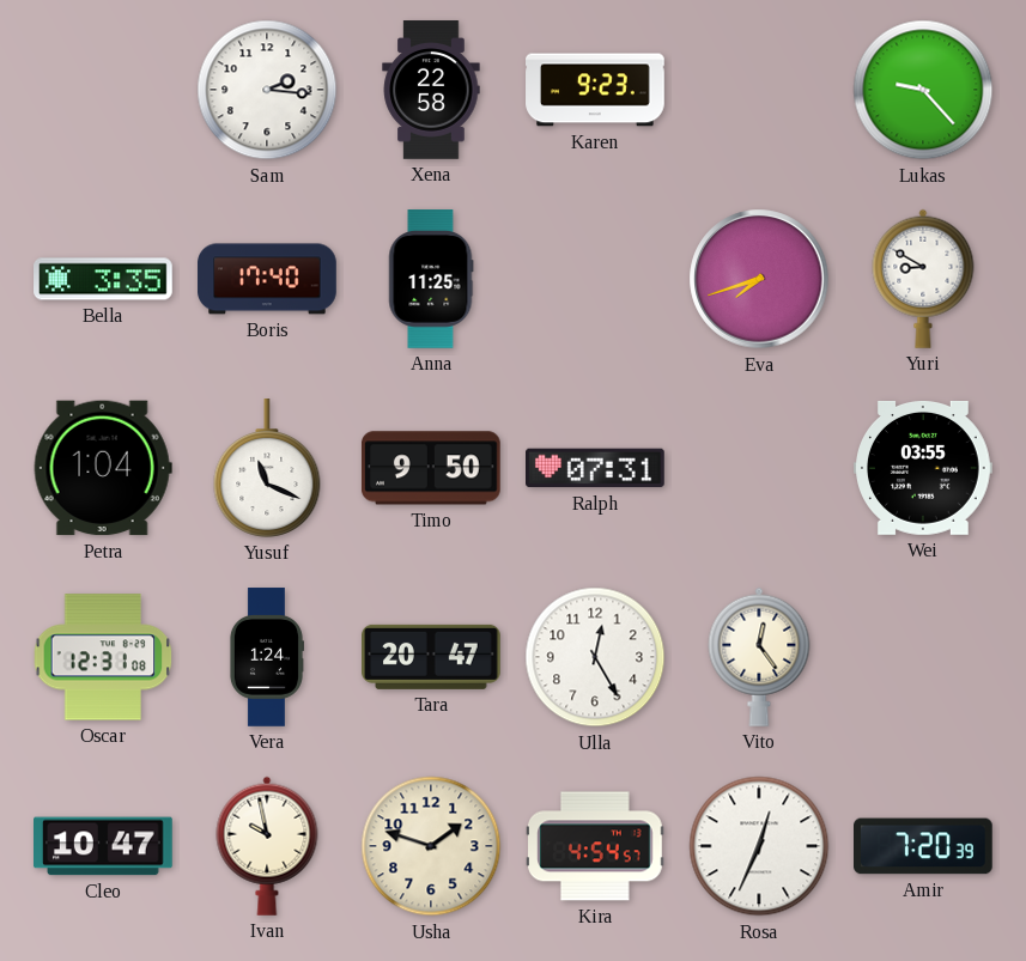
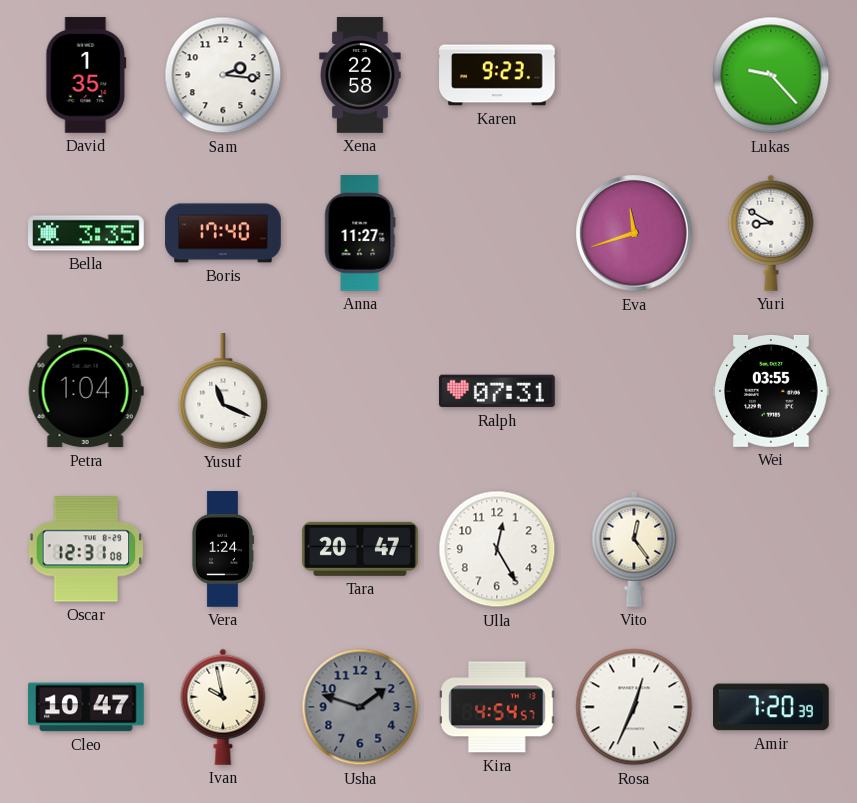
David: none -> 1:35
Anna: 11:25 -> 11:27
Eva: 7:42 -> 11:42
Timo: 9:50 -> none
Usha dial: cream -> grey
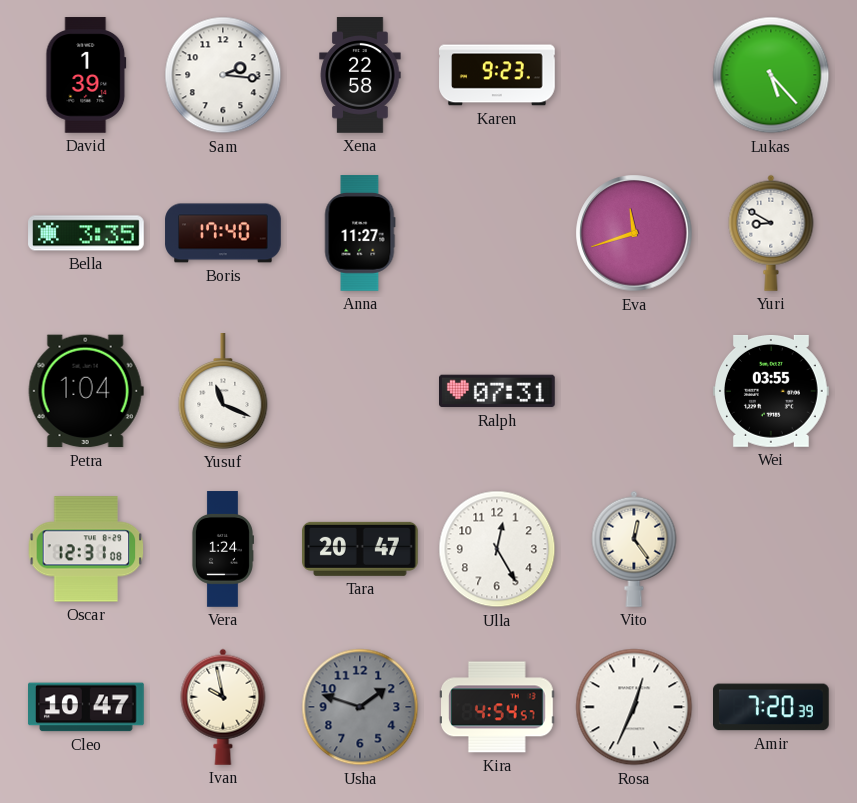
David: 1:35 -> 1:39
Lukas: 9:23 -> 5:23
